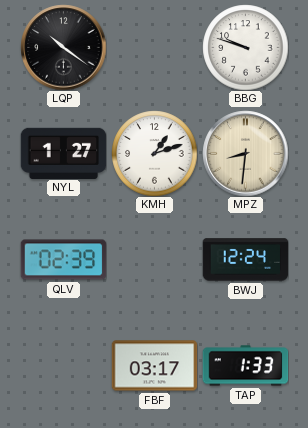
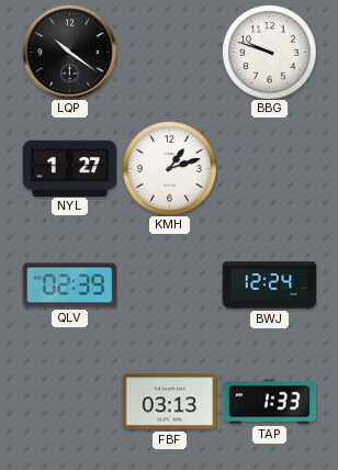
MPZ: 8:31 -> none
FBF: 03:17 -> 03:13
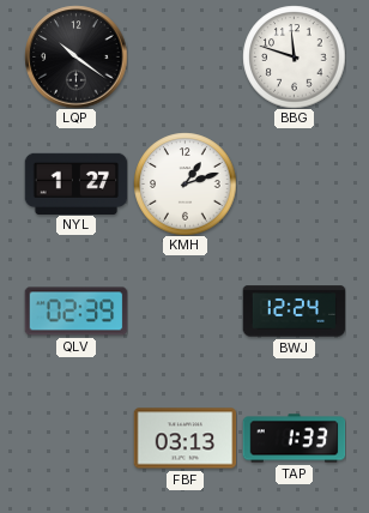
BBG: 9:48 -> 11:48
